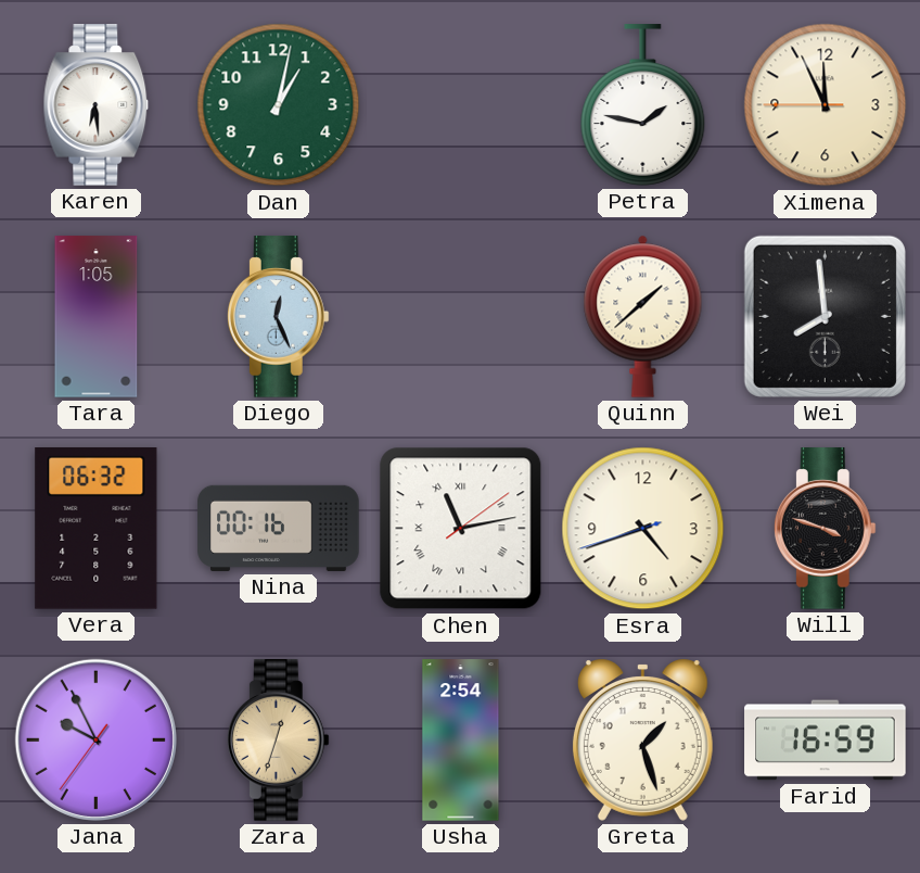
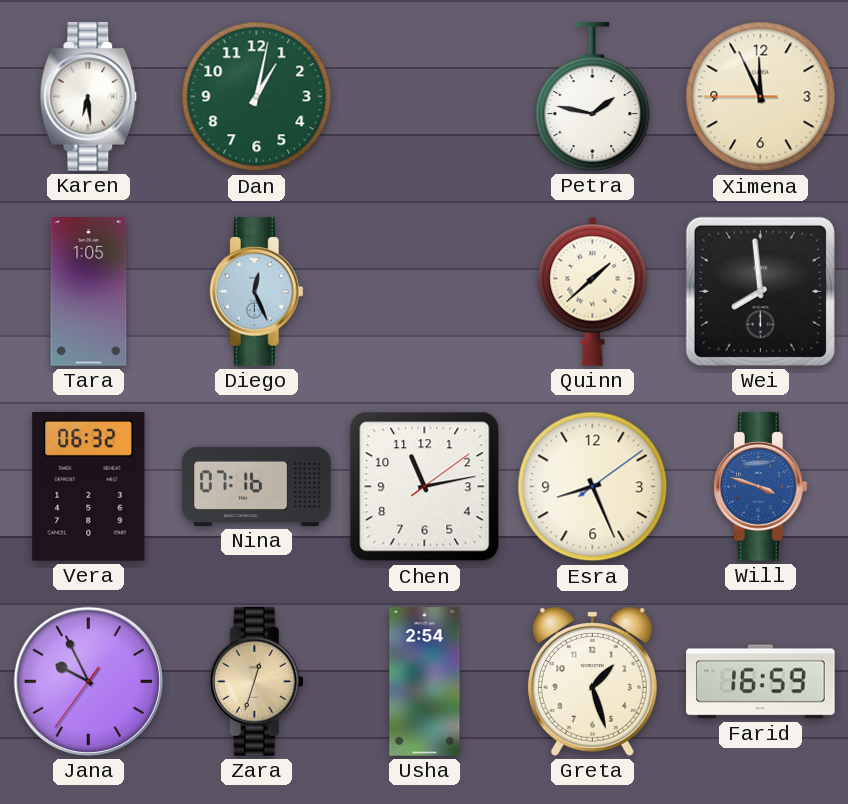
Nina: 00:16 -> 07:16
Chen numerals: Roman -> Arabic
Esra: 4:41 -> 8:26
Will dial: black -> blue
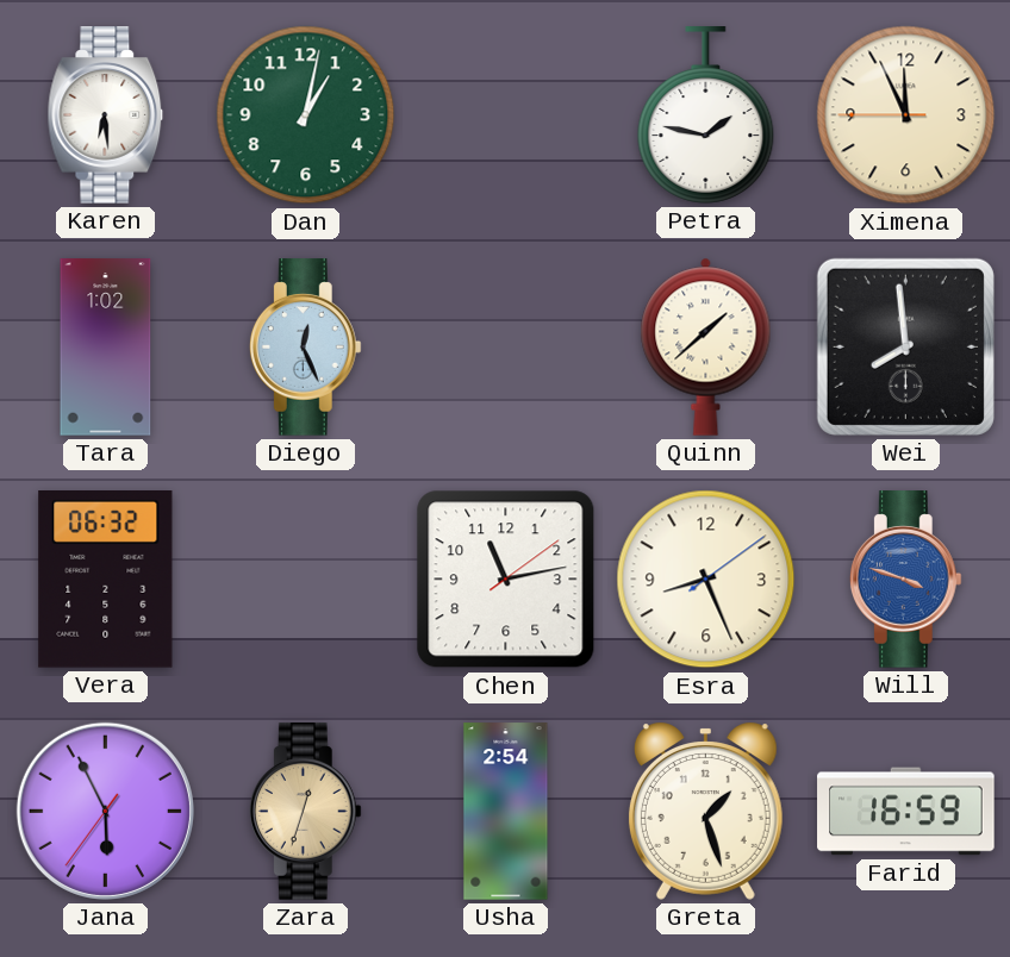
Tara: 1:05 -> 1:02
Nina: 07:16 -> none
Jana: 9:55 -> 5:55
